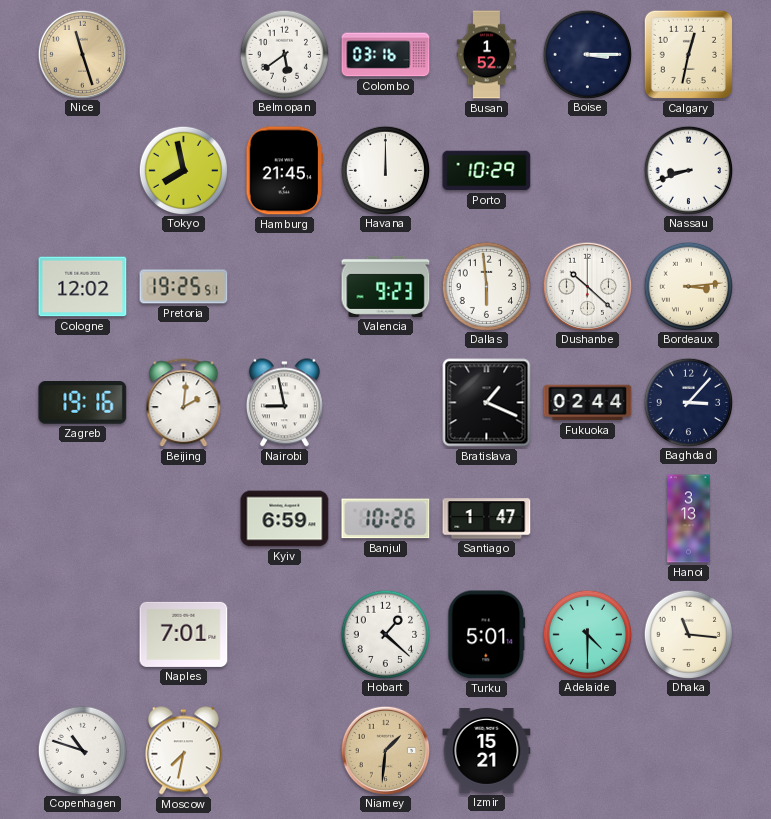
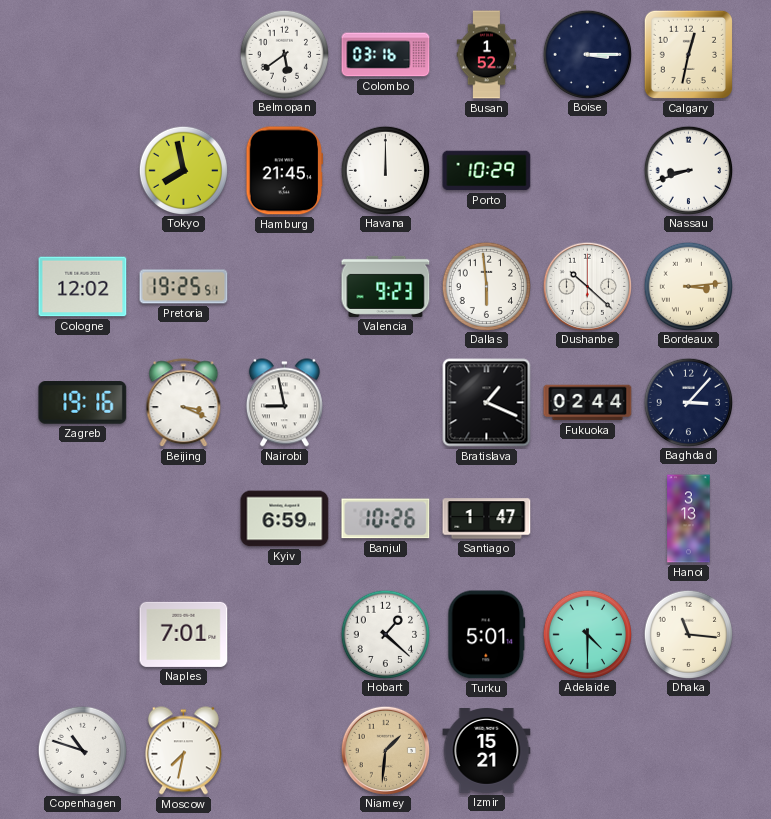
Nice: 11:27 -> none
Beijing: 2:01 -> 3:19
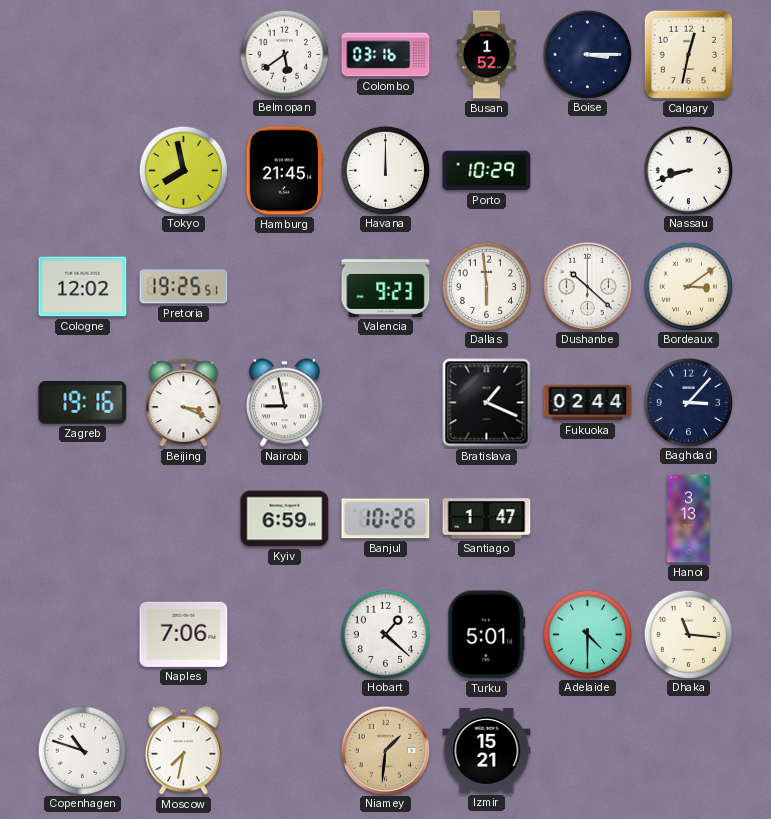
Bordeaux: 3:14 -> 3:09
Naples: 7:01 -> 7:06
